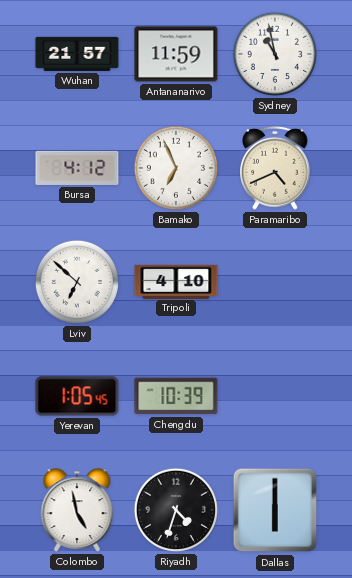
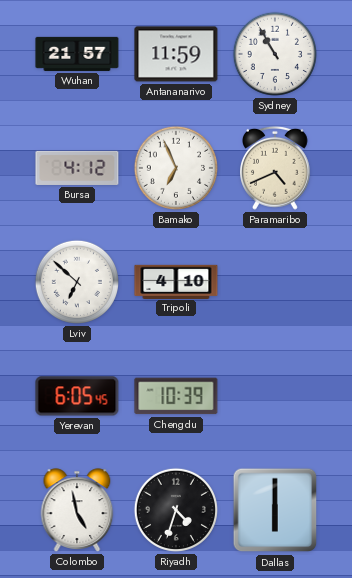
Sydney: 10:58 -> 10:55
Yerevan: 1:05 -> 6:05
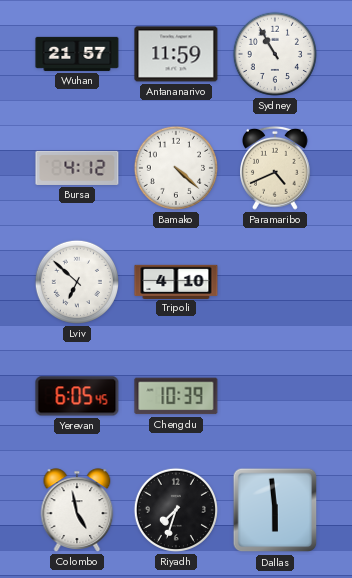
Bamako: 6:56 -> 4:22
Riyadh: 4:33 -> 7:33
Dallas: 6:00 -> 5:59
